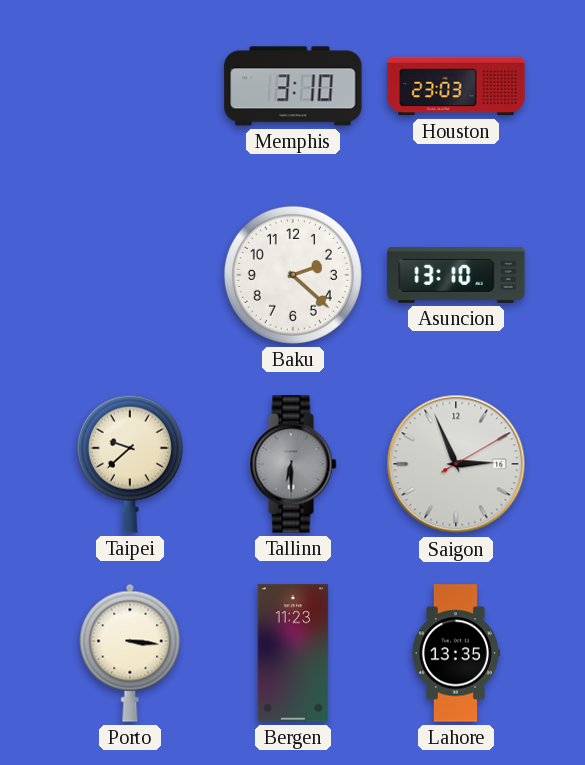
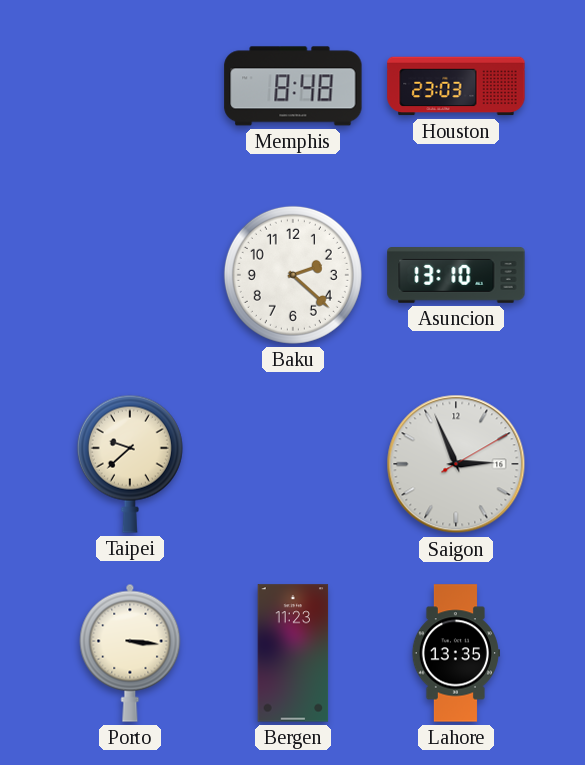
Memphis: 3:10 -> 8:48
Tallinn: 6:30 -> none
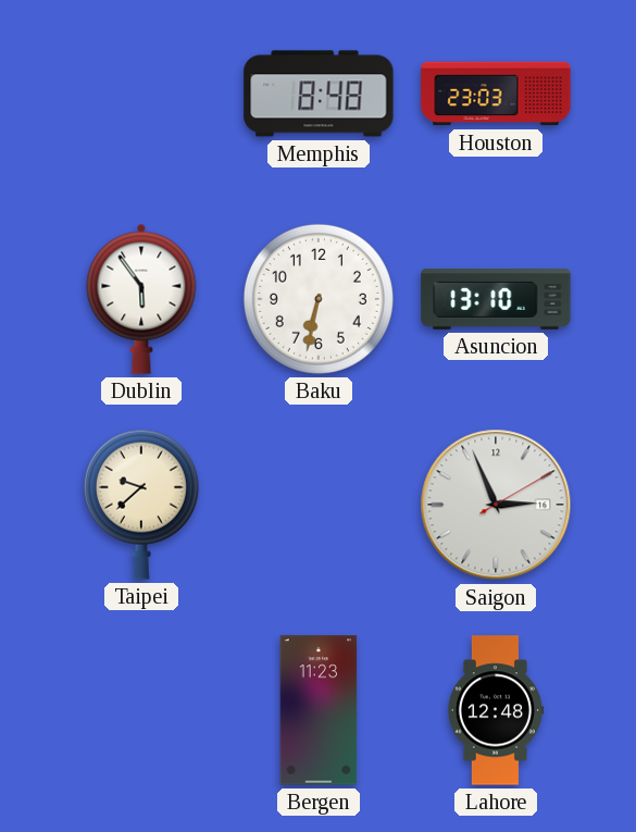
Dublin: none -> 5:54
Baku: 2:22 -> 6:32
Porto: 3:16 -> none
Lahore: 13:35 -> 12:48
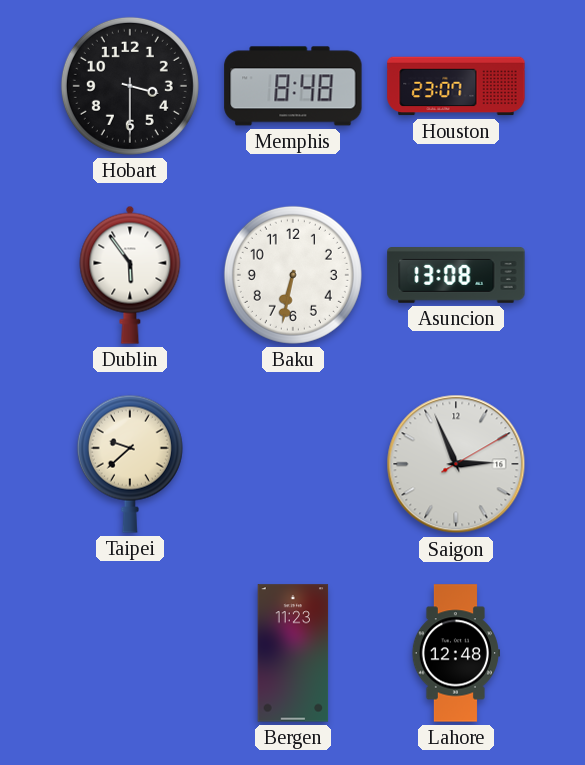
Hobart: none -> 3:30
Houston: 23:03 -> 23:07
Asuncion: 13:10 -> 13:08
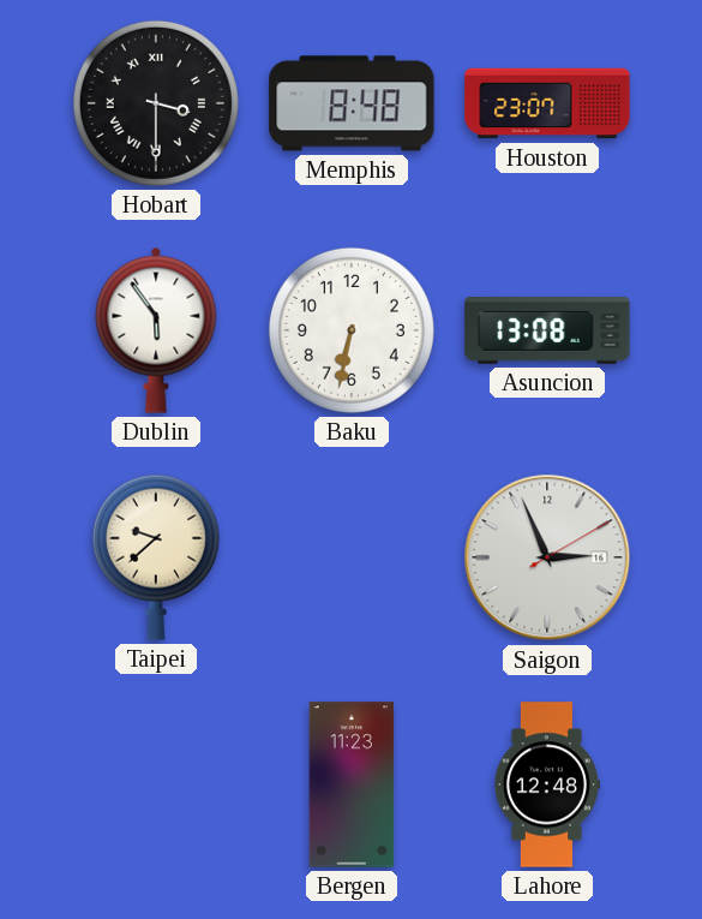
Hobart numerals: Arabic -> Roman
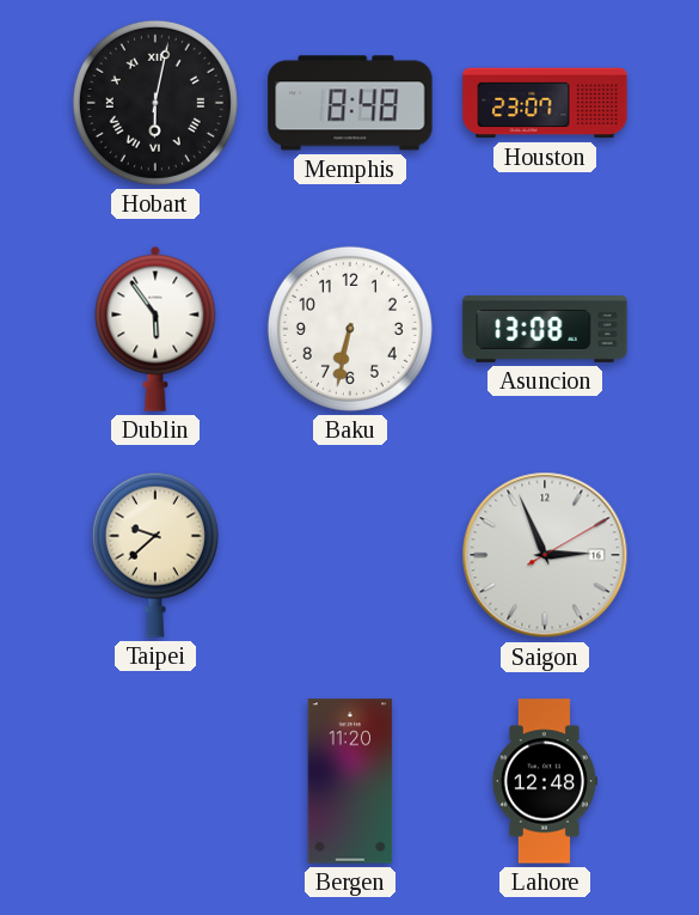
Hobart: 3:30 -> 6:02
Bergen: 11:23 -> 11:20
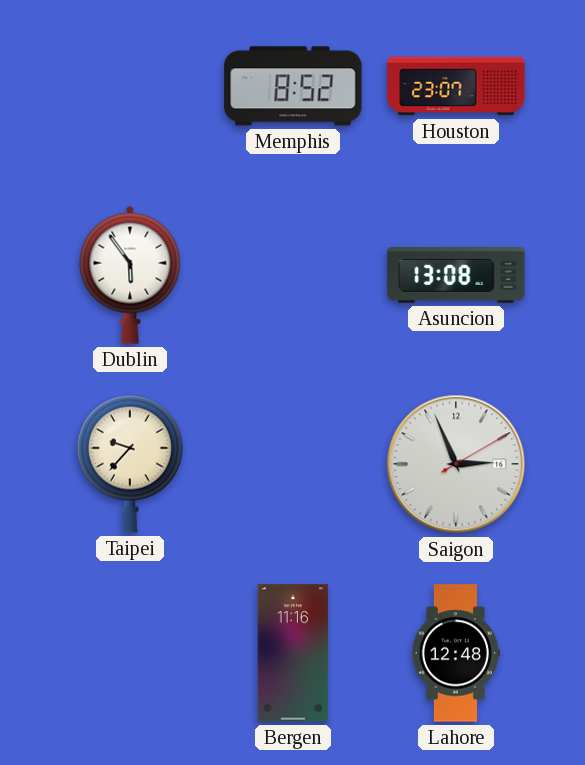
Hobart: 6:02 -> none
Memphis: 8:48 -> 8:52
Baku: 6:32 -> none
Taipei: 9:38 -> 9:37
Bergen: 11:20 -> 11:16
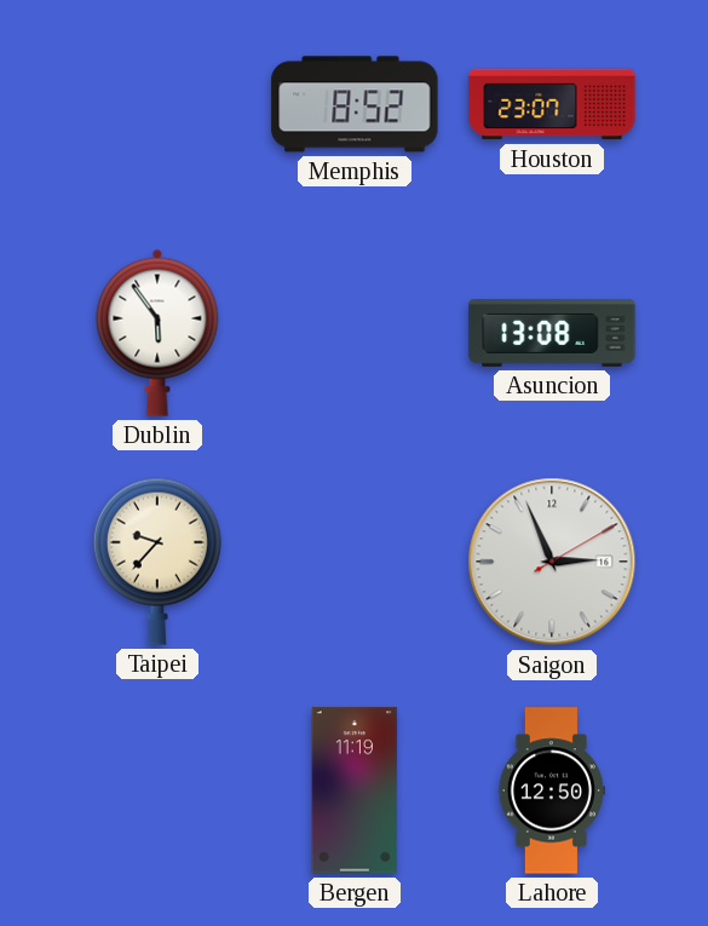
Bergen: 11:16 -> 11:19
Lahore: 12:48 -> 12:50
